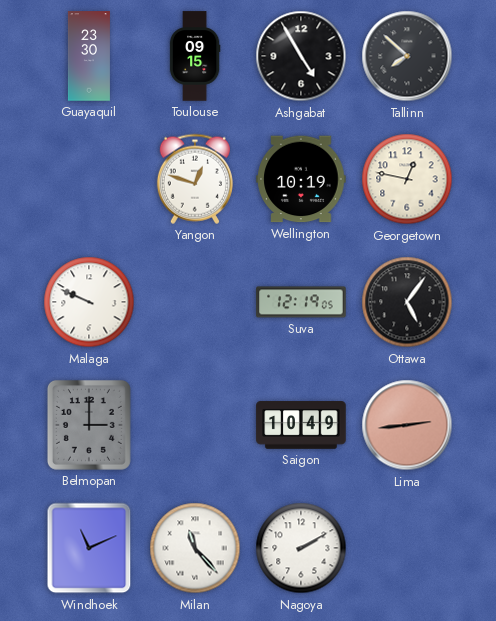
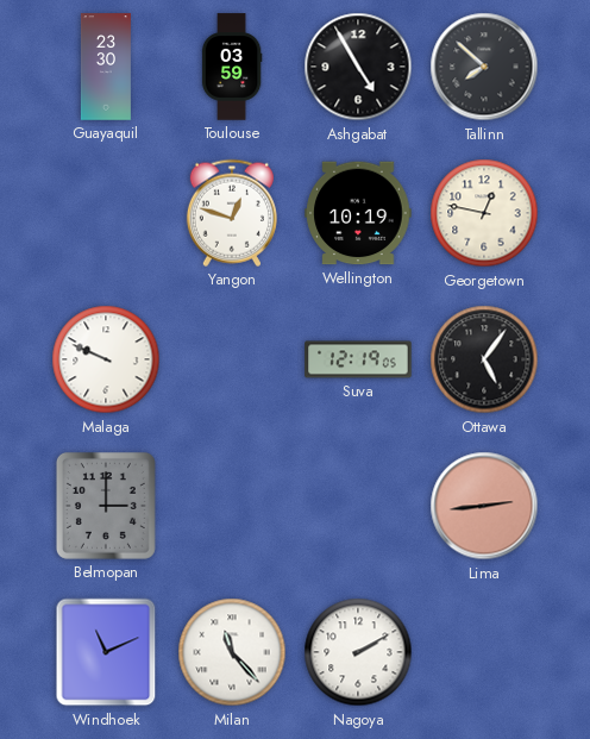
Toulouse: 09:15 -> 03:59
Saigon: 10:49 -> none
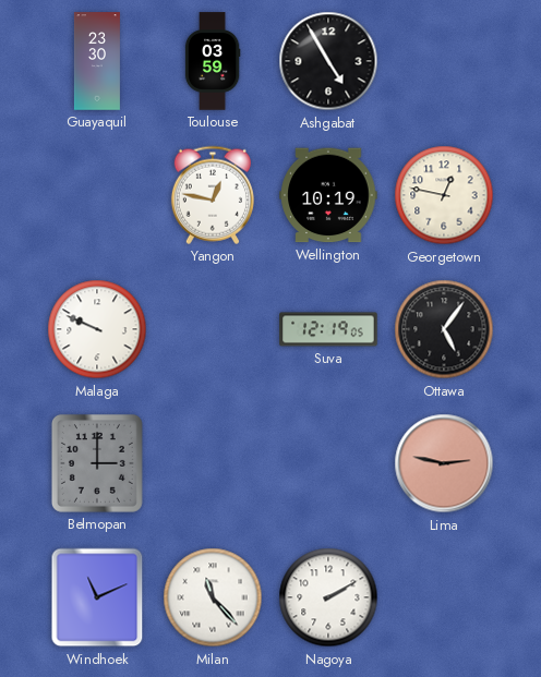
Tallinn: 7:52 -> none
Yangon: 12:48 -> 12:47
Lima: 2:44 -> 2:47
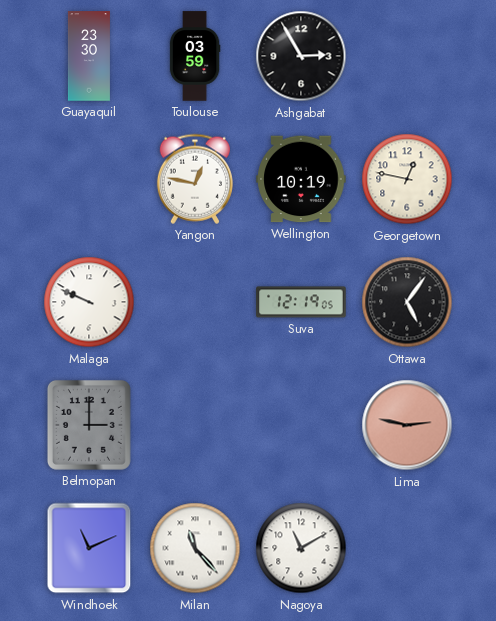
Ashgabat: 4:55 -> 2:55
Nagoya: 2:10 -> 11:10
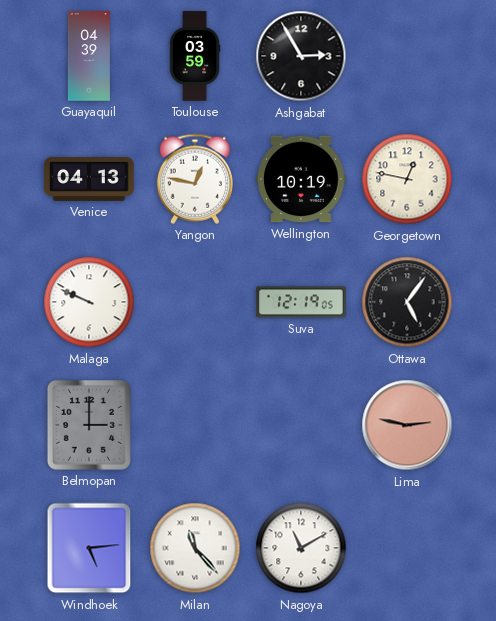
Guayaquil: 23:30 -> 04:39
Venice: none -> 04:13
Windhoek: 11:11 -> 5:14
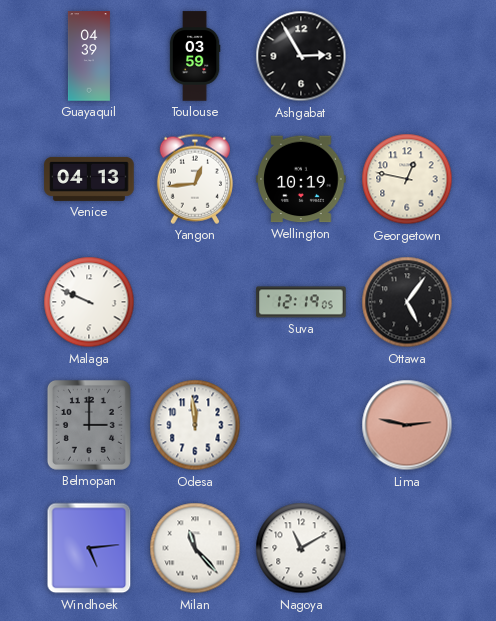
Yangon: 12:47 -> 12:44
Odesa: none -> 11:59
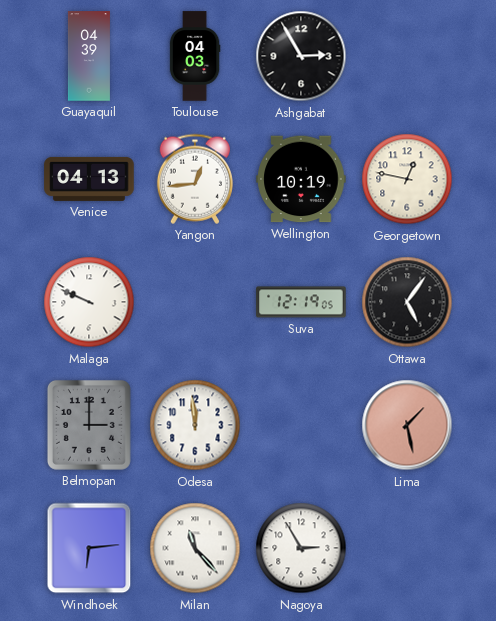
Toulouse: 03:59 -> 04:03
Lima: 2:47 -> 1:28
Windhoek: 5:14 -> 6:14
Nagoya: 11:10 -> 2:55
